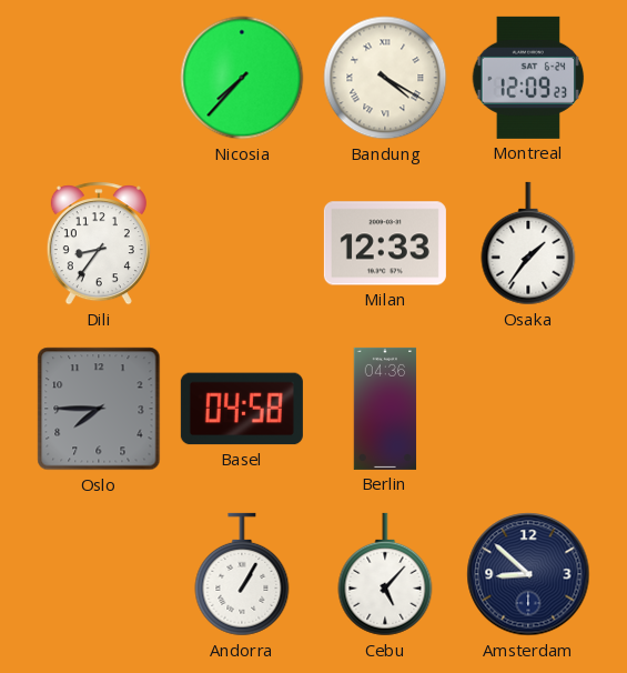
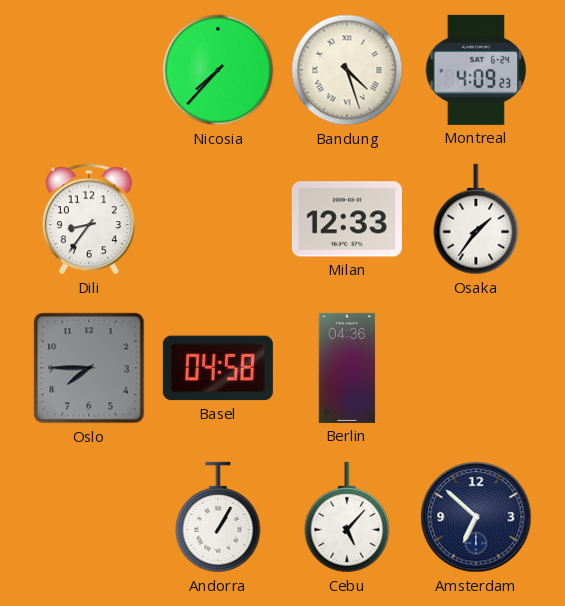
Bandung: 4:20 -> 4:27
Montreal: 12:09 -> 4:09
Amsterdam: 8:52 -> 6:52
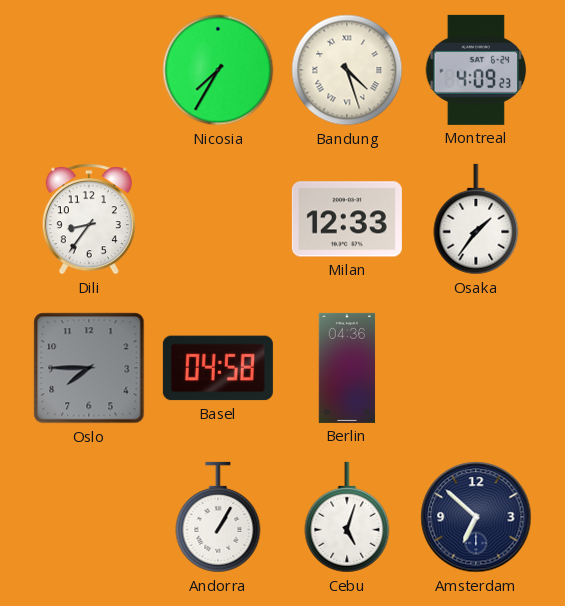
Nicosia: 7:37 -> 7:35
Cebu: 5:07 -> 5:03
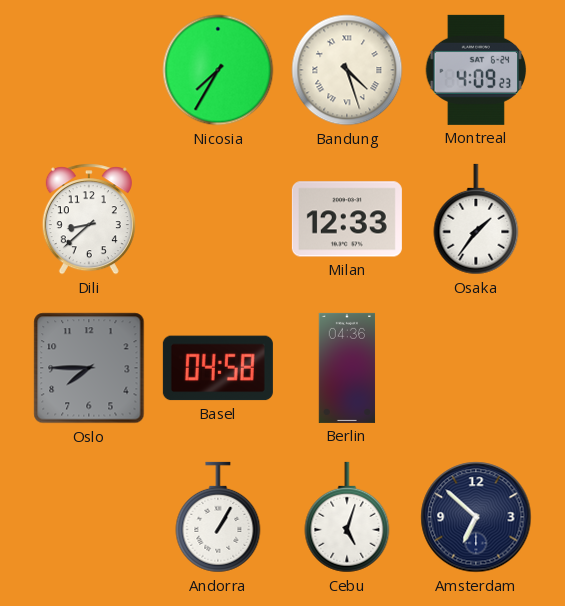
Dili: 8:36 -> 8:38
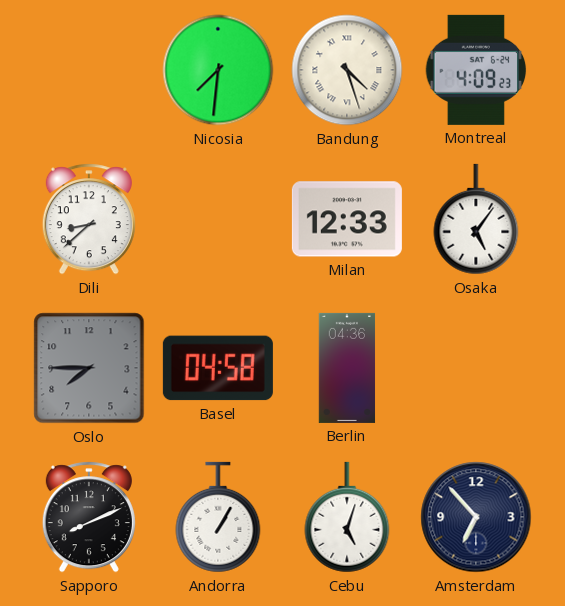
Nicosia: 7:35 -> 7:31
Osaka: 1:36 -> 5:06
Sapporo: none -> 8:11
Amsterdam: 6:52 -> 6:53
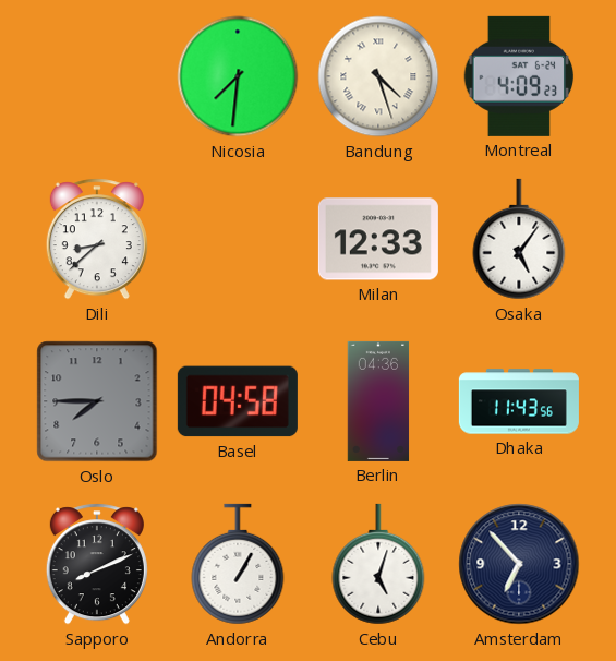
Dhaka: none -> 11:43
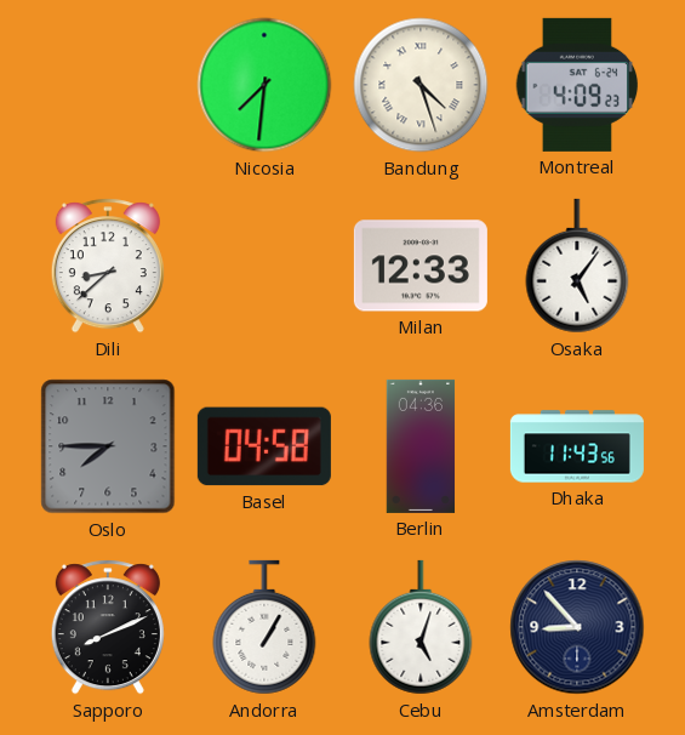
Amsterdam: 6:53 -> 8:53
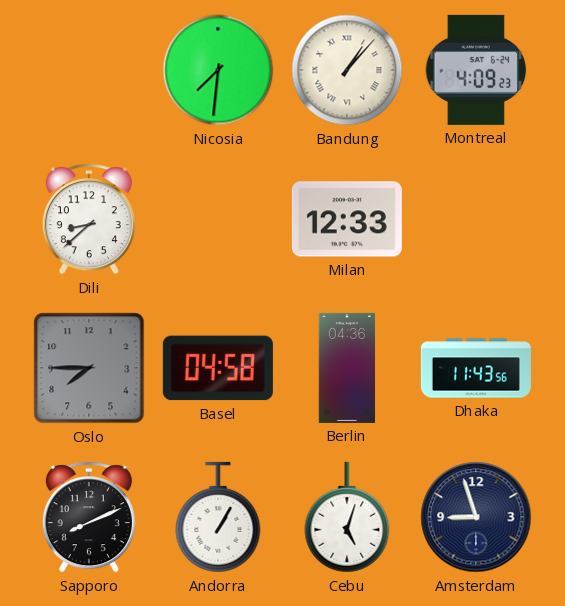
Bandung: 4:27 -> 1:07
Osaka: 5:06 -> none
Amsterdam: 8:53 -> 8:57
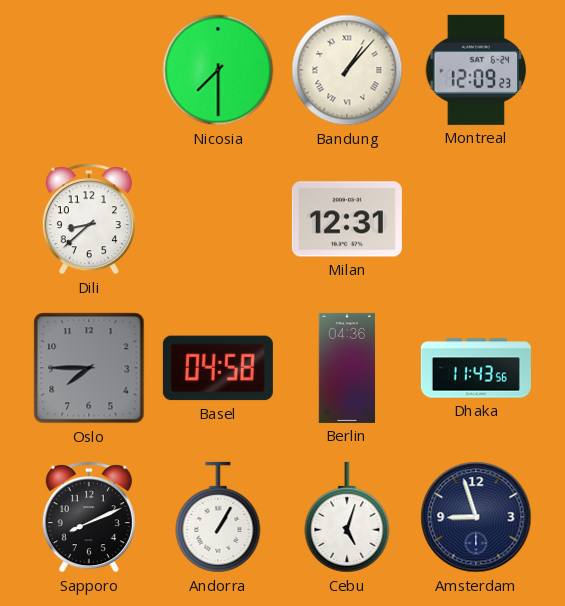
Nicosia: 7:31 -> 7:30
Montreal: 4:09 -> 12:09
Milan: 12:33 -> 12:31
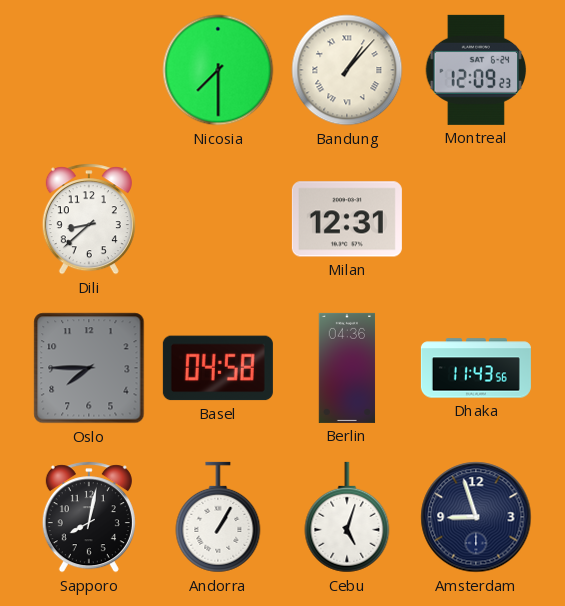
Sapporo: 8:11 -> 8:02
